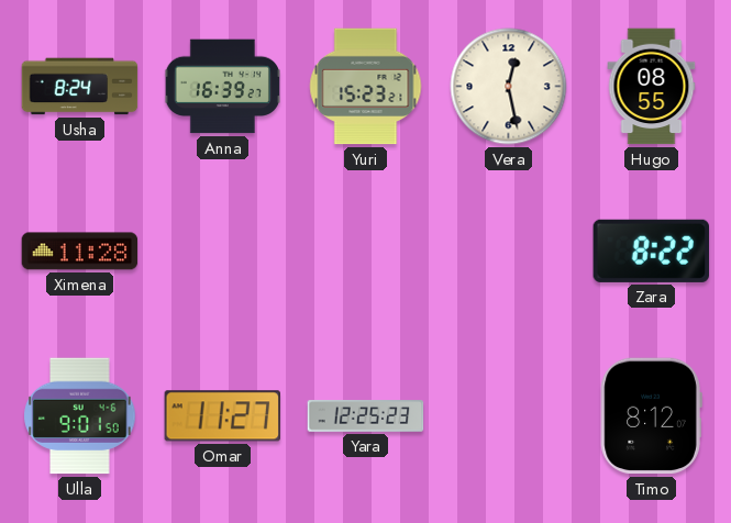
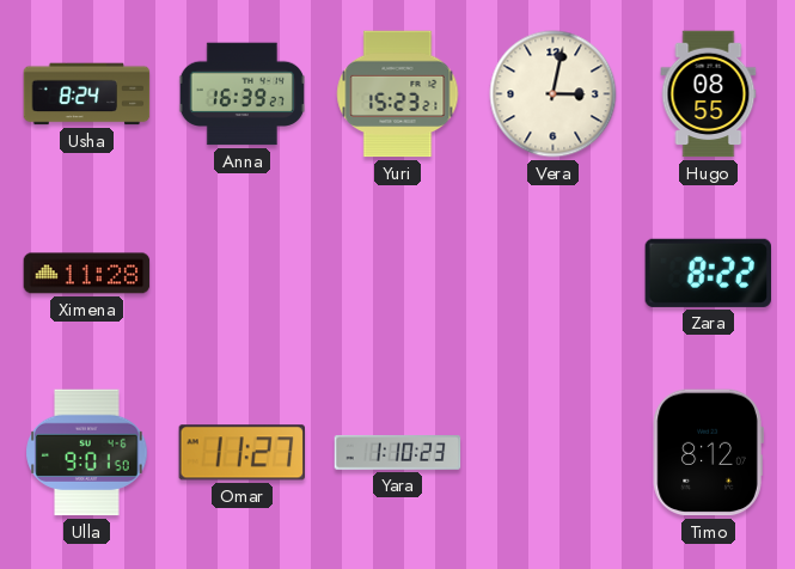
Vera: 12:28 -> 3:02
Yara: 12:25 -> 1:10
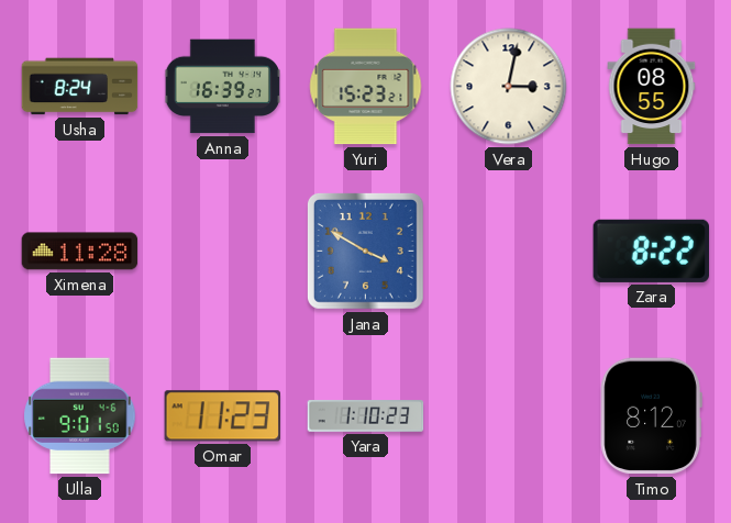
Jana: none -> 3:50
Omar: 11:27 -> 11:23
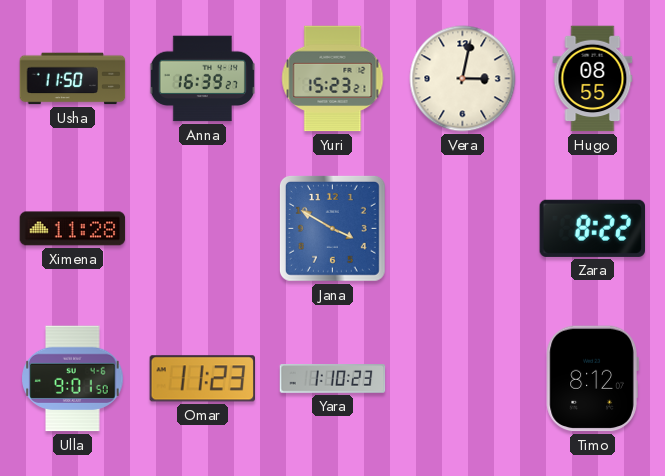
Usha: 8:24 -> 11:50
